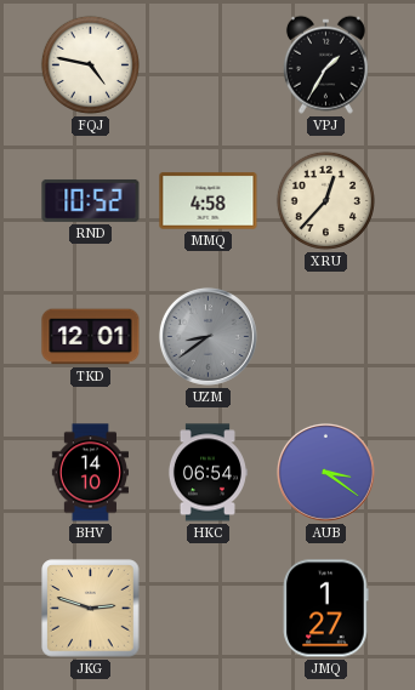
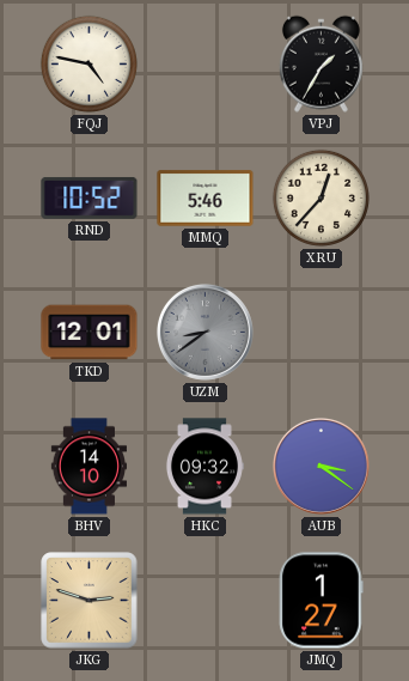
MMQ: 4:58 -> 5:46
HKC: 06:54 -> 09:32
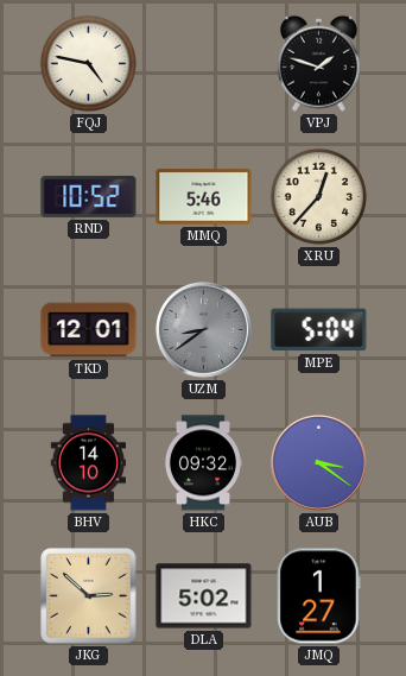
VPJ: 1:35 -> 1:48
MPE: none -> 5:04
JKG: 2:48 -> 2:52
DLA: none -> 5:02
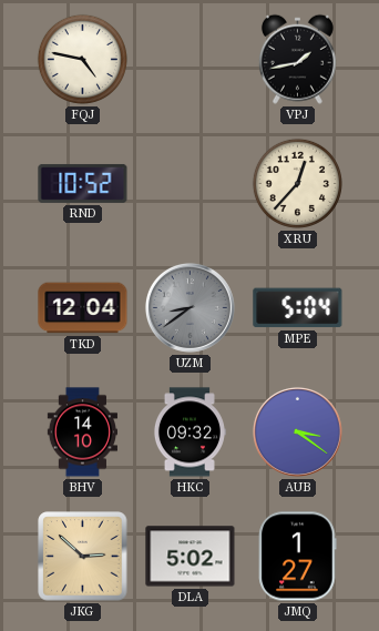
VPJ: 1:48 -> 1:43
MMQ: 5:46 -> none
TKD: 12:01 -> 12:04
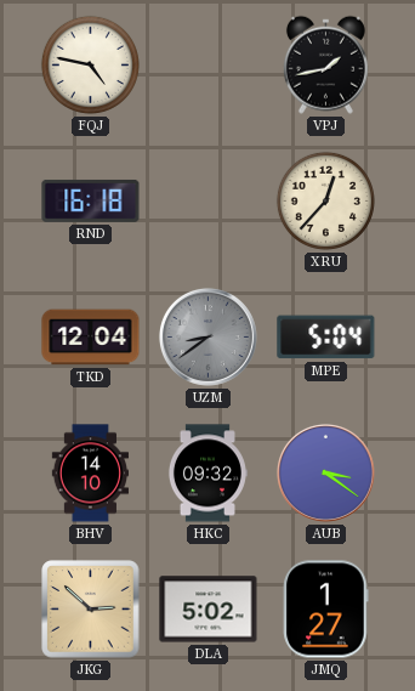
RND: 10:52 -> 16:18
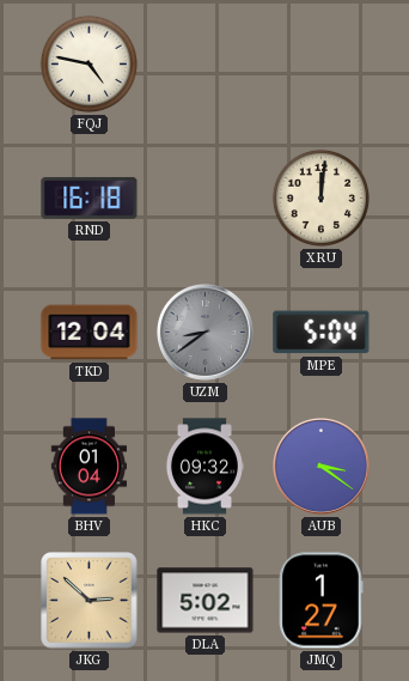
VPJ: 1:43 -> none
XRU: 12:37 -> 12:01
BHV: 14:10 -> 01:04
